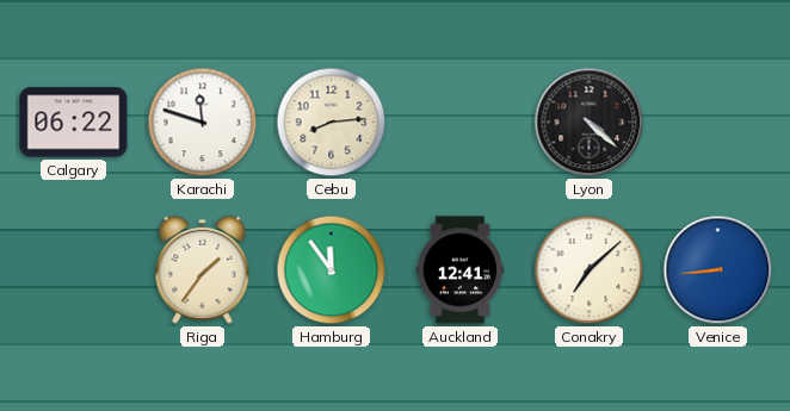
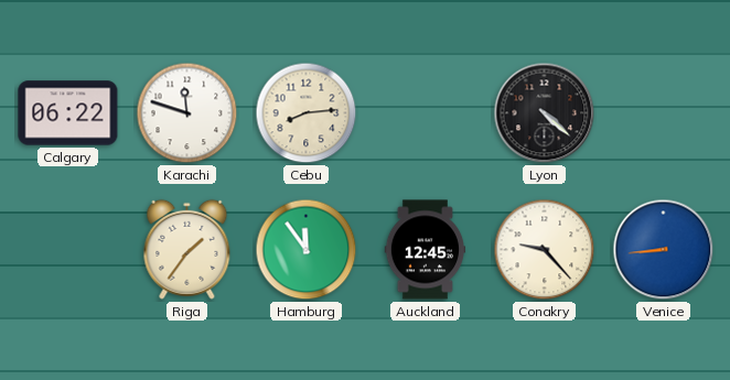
Auckland: 12:41 -> 12:45
Conakry: 7:08 -> 9:23
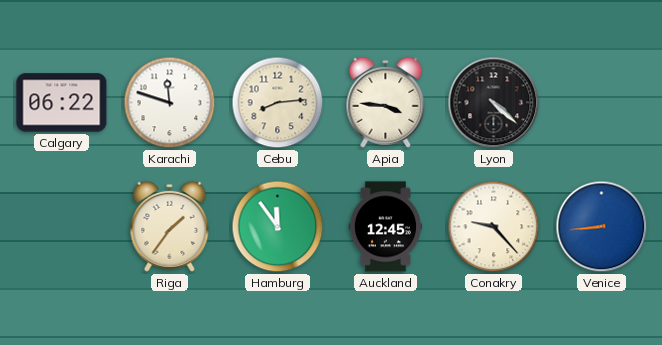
Apia: none -> 3:46
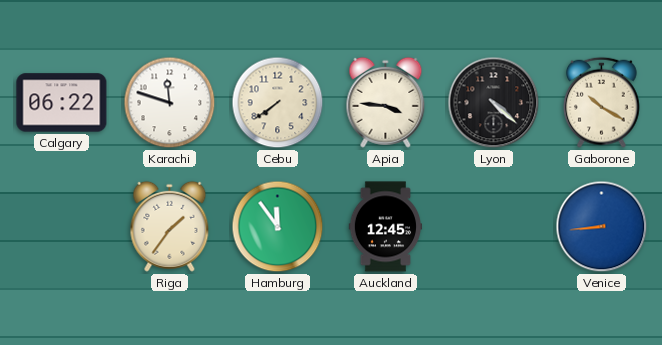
Cebu: 8:14 -> 7:39
Gaborone: none -> 10:20
Conakry: 9:23 -> none
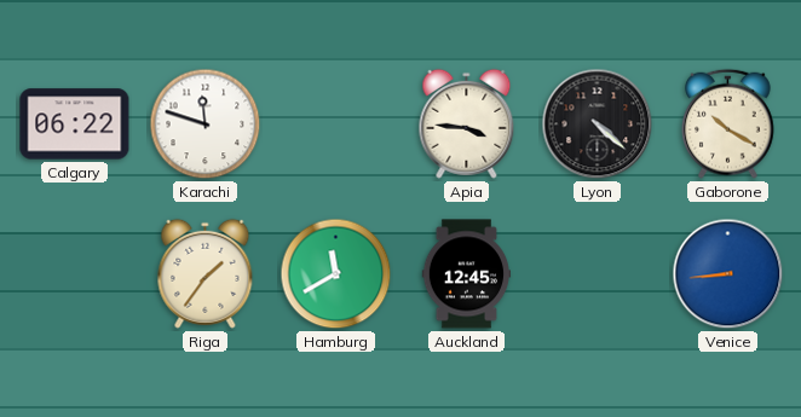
Cebu: 7:39 -> none
Hamburg: 11:54 -> 11:40
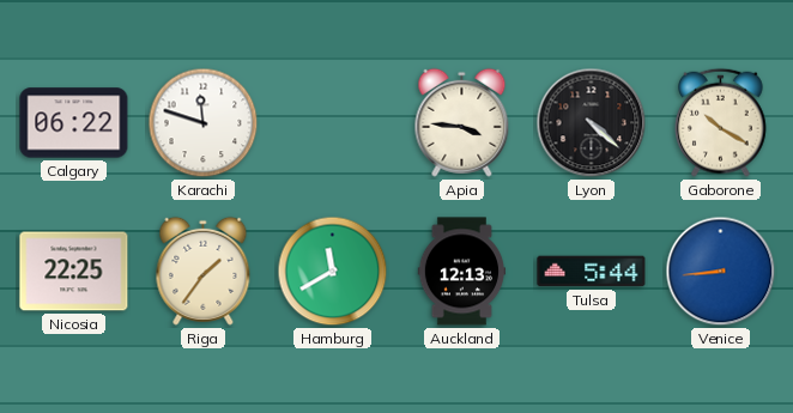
Nicosia: none -> 22:25
Auckland: 12:45 -> 12:13
Tulsa: none -> 5:44
